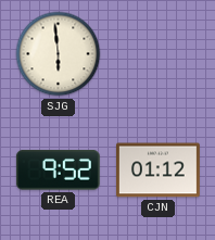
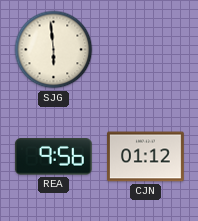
REA: 9:52 -> 9:56
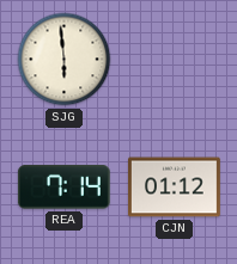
REA: 9:56 -> 7:14
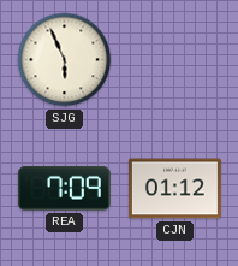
SJG: 5:59 -> 5:56
REA: 7:14 -> 7:09
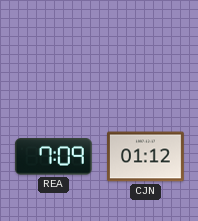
SJG: 5:56 -> none
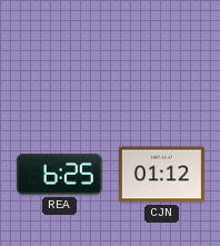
REA: 7:09 -> 6:25
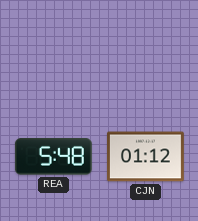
REA: 6:25 -> 5:48
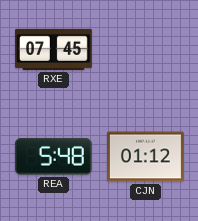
RXE: none -> 07:45
